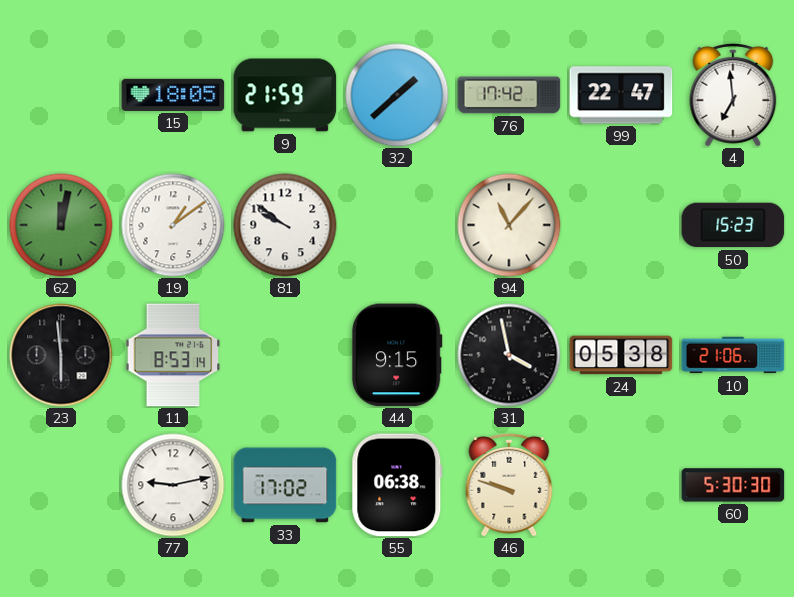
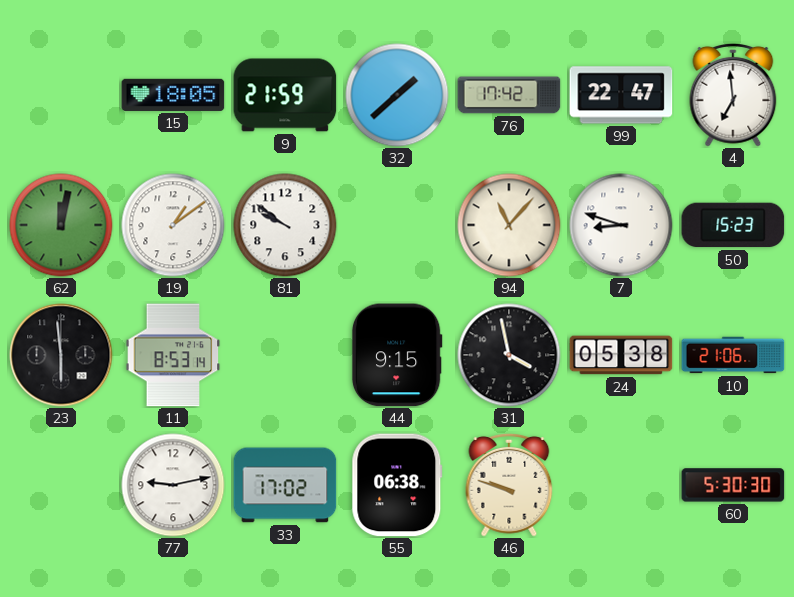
7: none -> 8:48
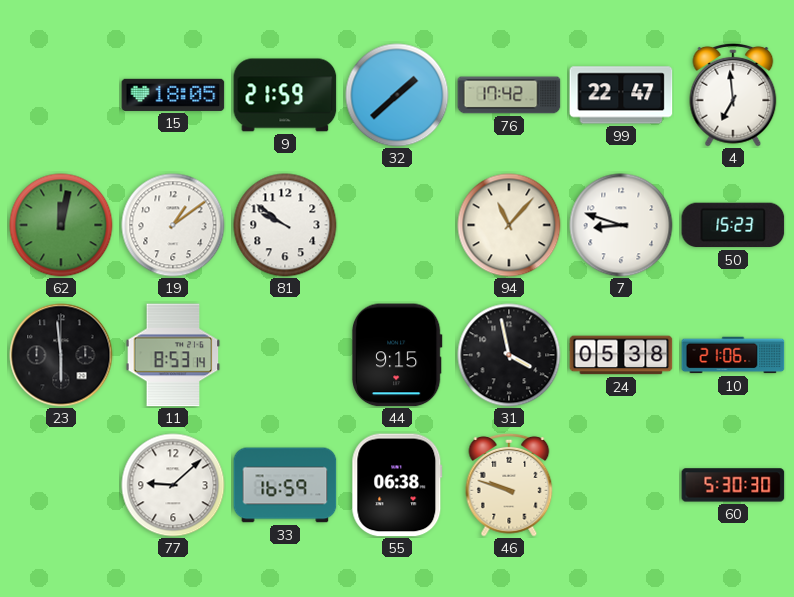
77: 9:13 -> 9:08
33: 17:02 -> 16:59
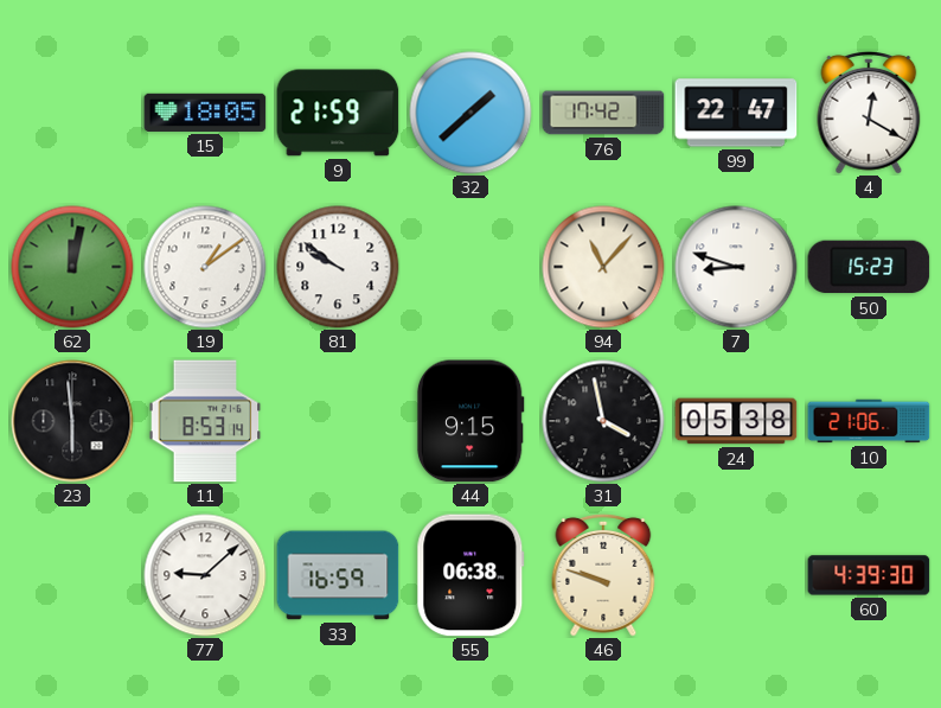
4: 6:59 -> 12:20
60: 5:30 -> 4:39
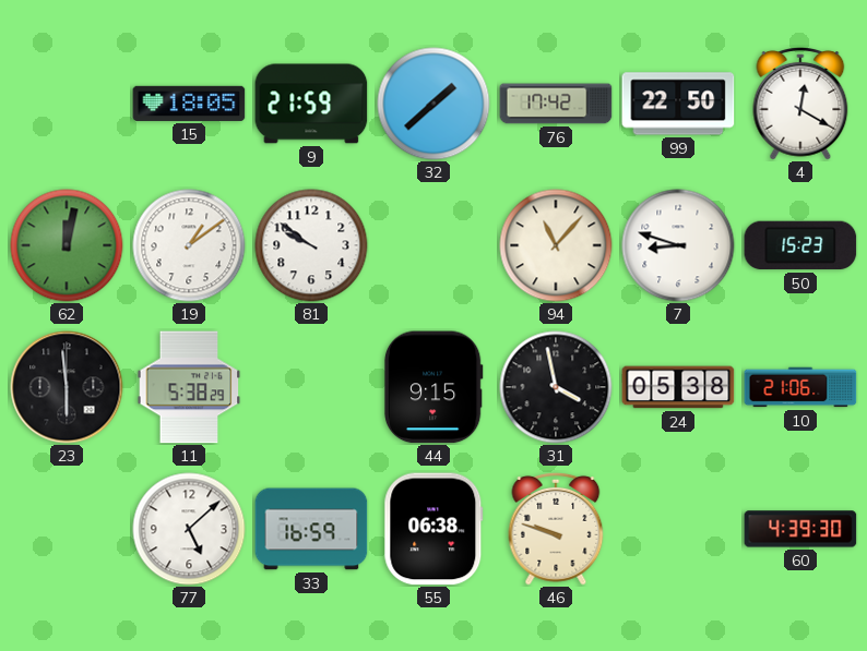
99: 22:47 -> 22:50
11: 8:53 -> 5:38
77: 9:08 -> 5:08
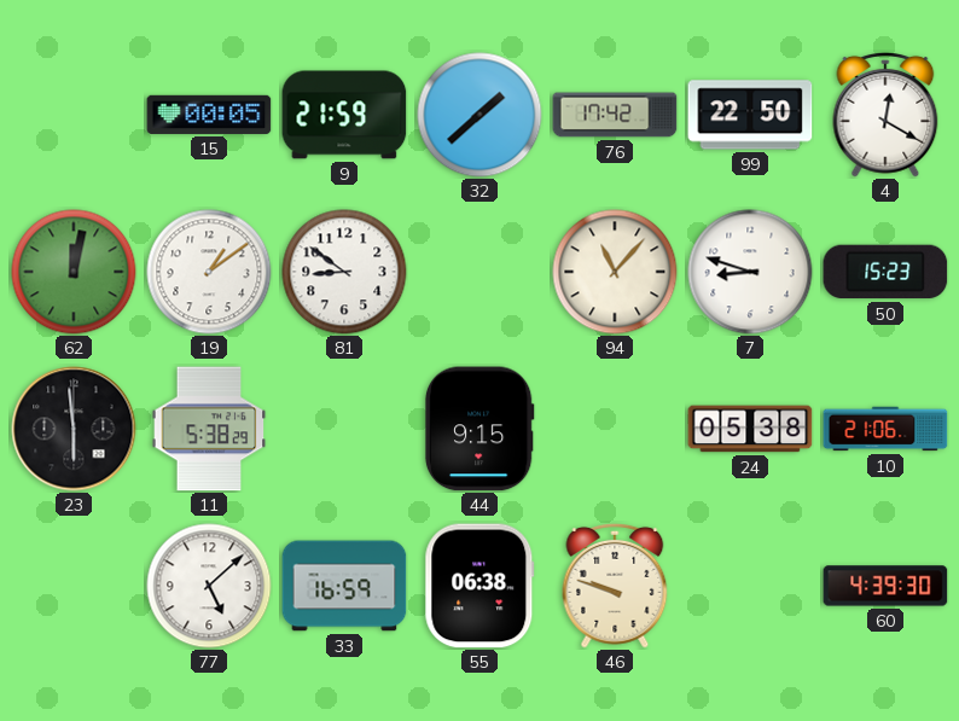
15: 18:05 -> 00:05
81: 9:51 -> 8:51
31: 3:58 -> none
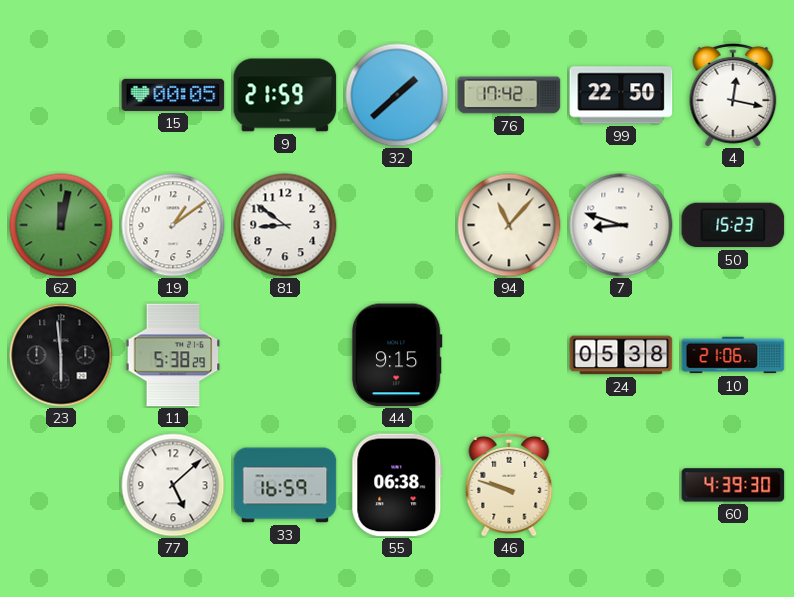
4: 12:20 -> 12:17
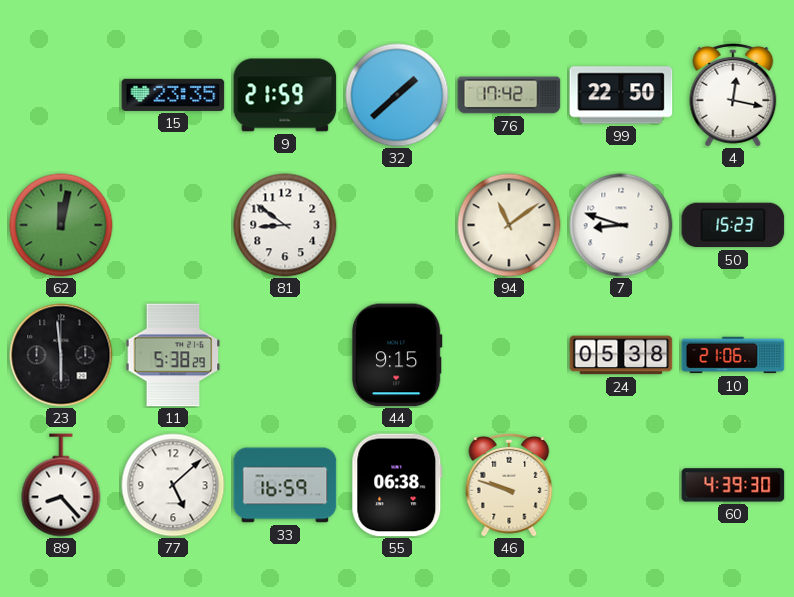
15: 00:05 -> 23:35
19: 1:09 -> none
94: 11:07 -> 11:09
89: none -> 8:23
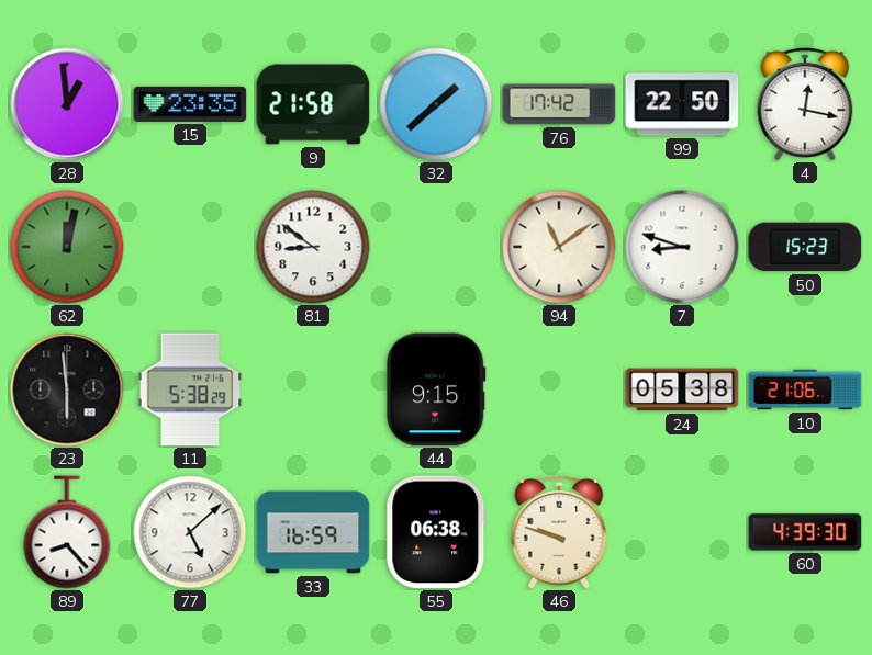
28: none -> 12:59
9: 21:59 -> 21:58
